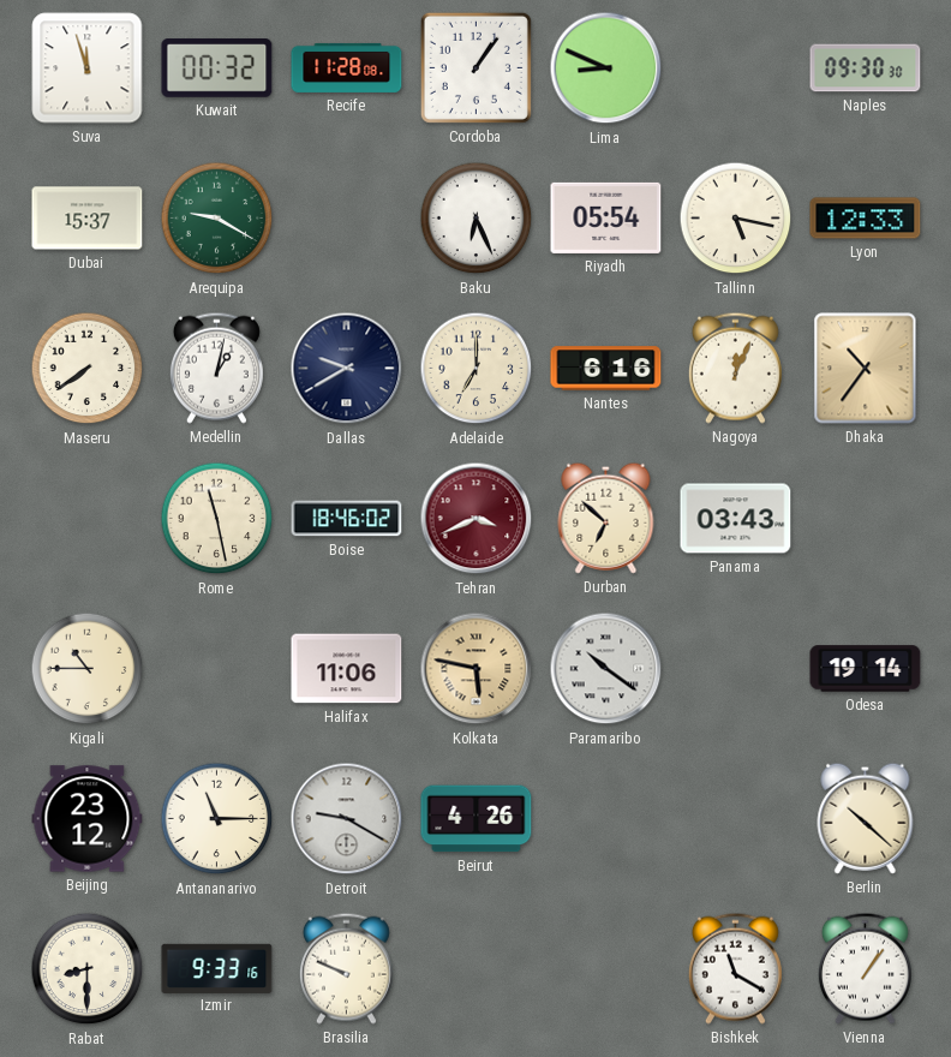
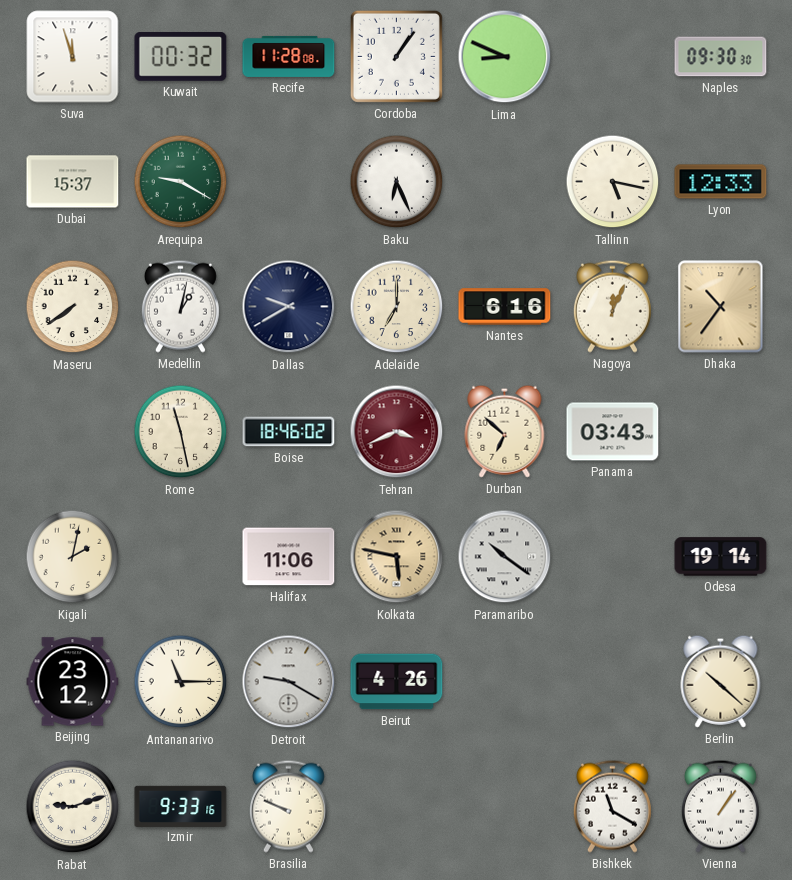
Riyadh: 05:54 -> none
Kigali: 10:45 -> 2:02
Rabat: 8:30 -> 9:12
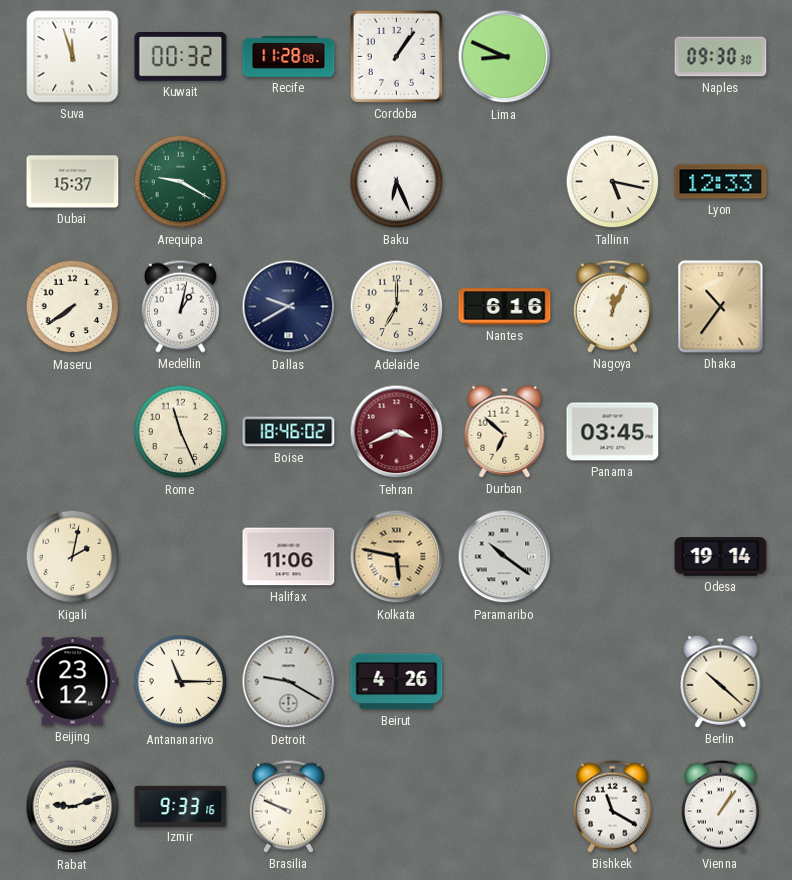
Rome: 11:28 -> 11:26
Panama: 03:43 -> 03:45
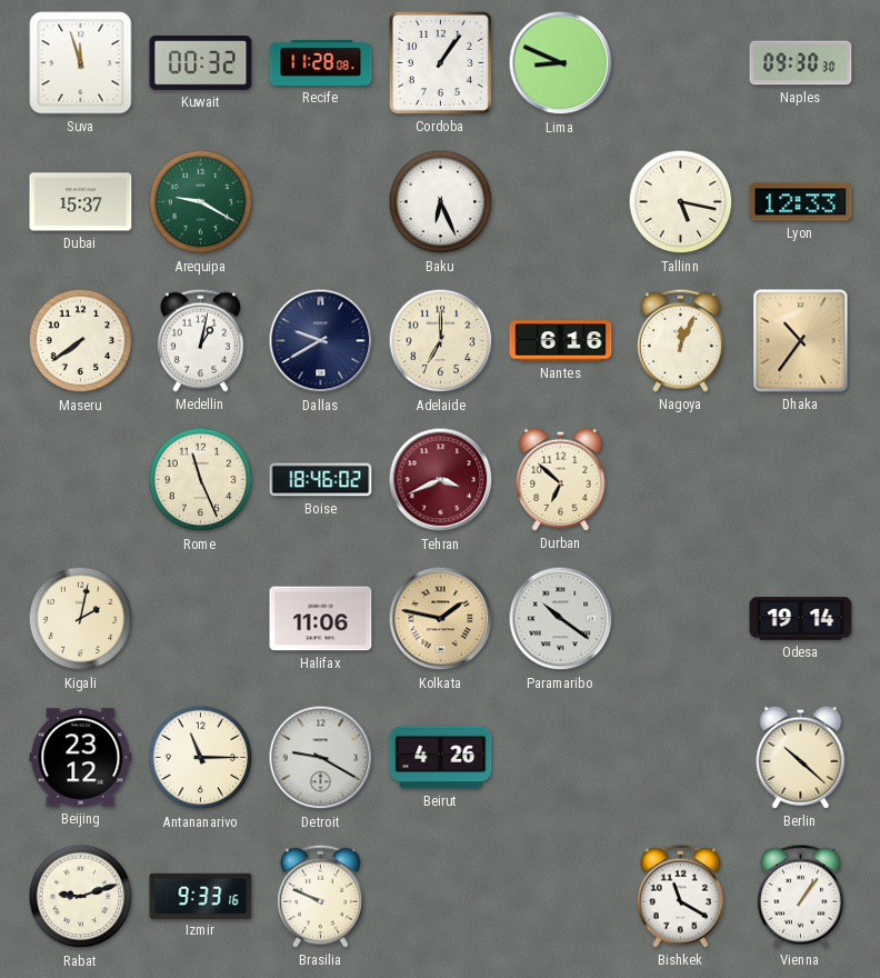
Panama: 03:45 -> none
Kolkata: 5:47 -> 1:47
